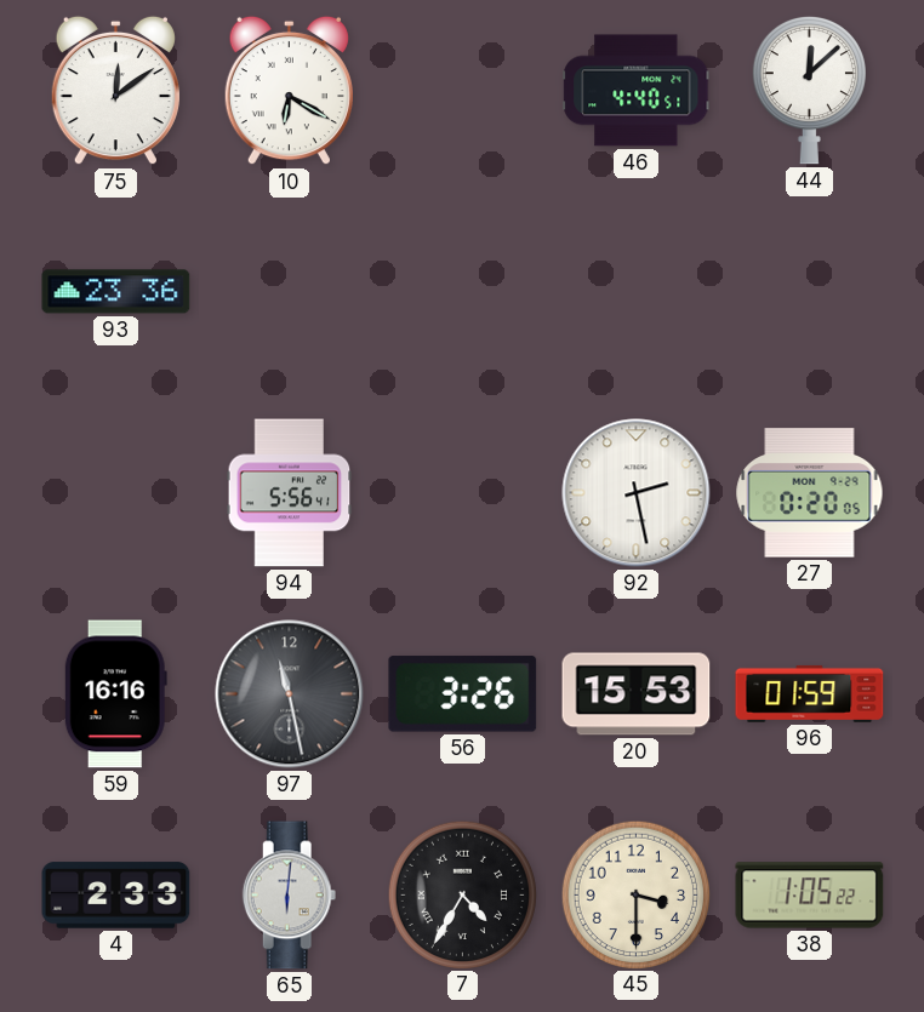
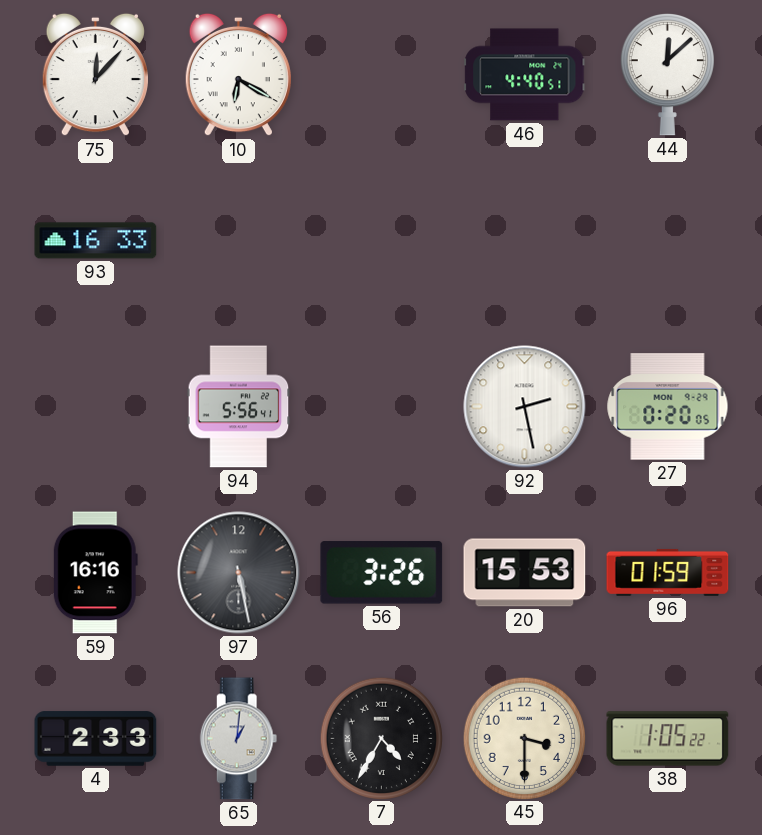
75: 12:09 -> 12:07
93: 23:36 -> 16:33
97: 11:28 -> 5:28
65: 6:01 -> 1:01
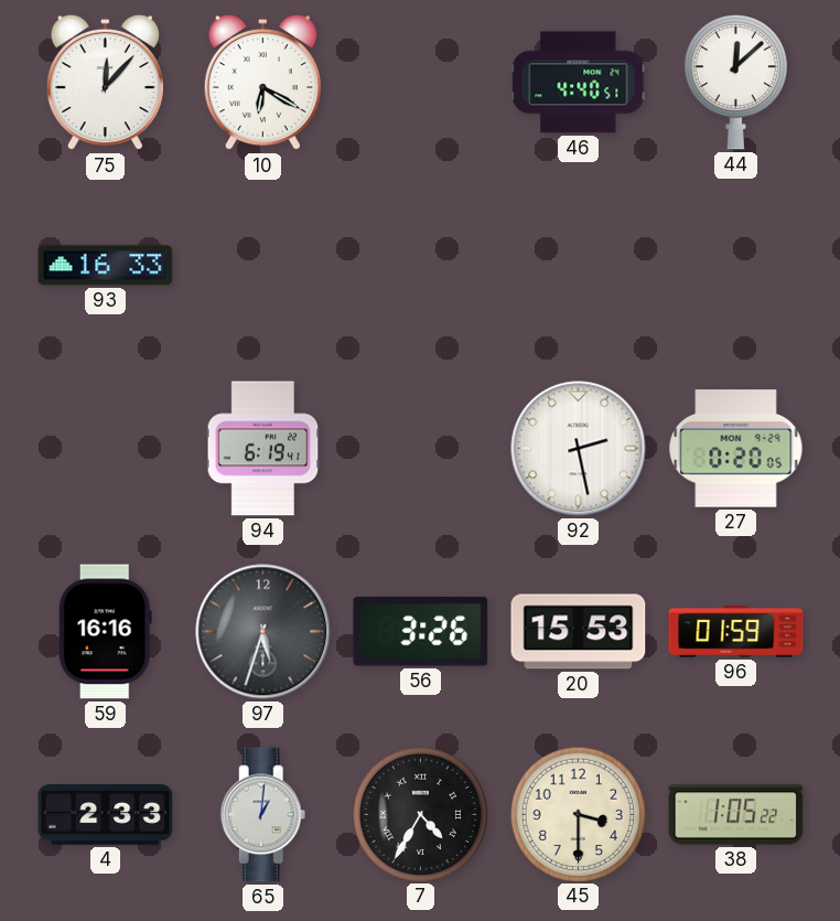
94: 5:56 -> 6:19
97: 5:28 -> 5:33
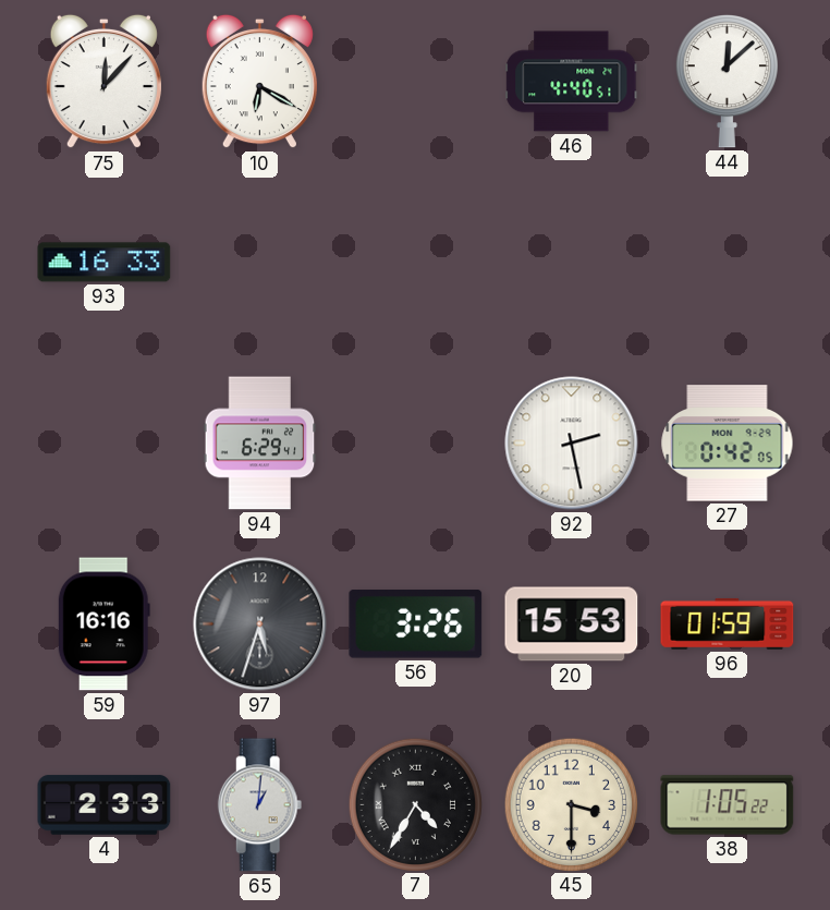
94: 6:19 -> 6:29
27: 0:20 -> 0:42
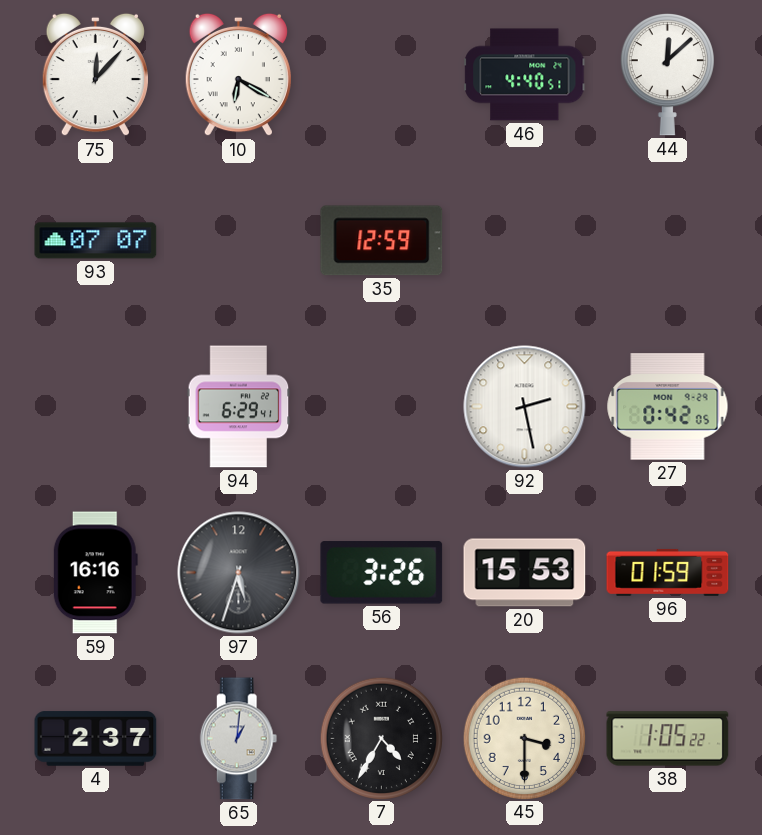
93: 16:33 -> 07:07
35: none -> 12:59
4: 2:33 -> 2:37
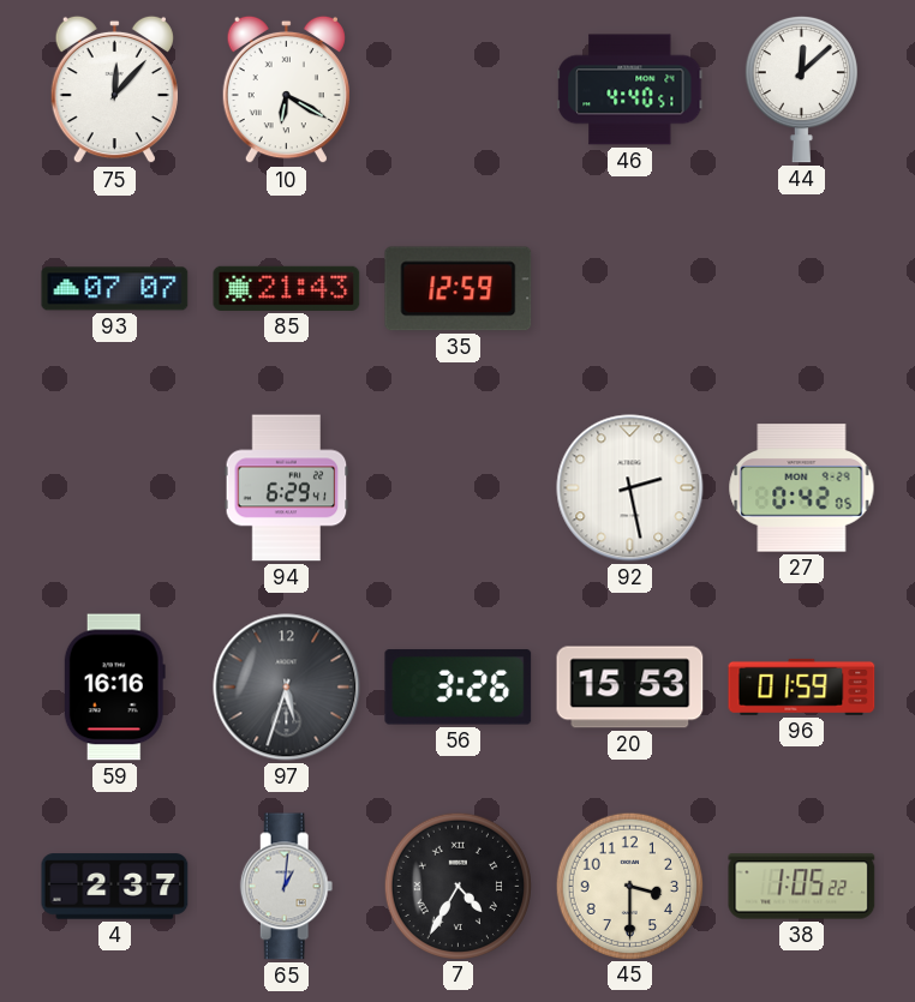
85: none -> 21:43
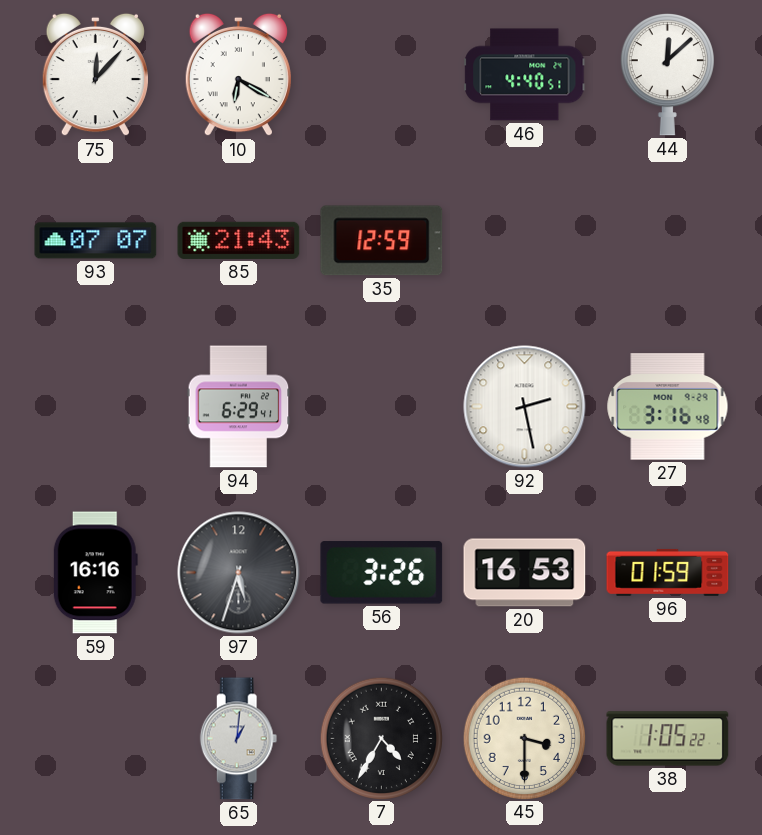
27: 0:42 -> 3:16
20: 15:53 -> 16:53
4: 2:37 -> none
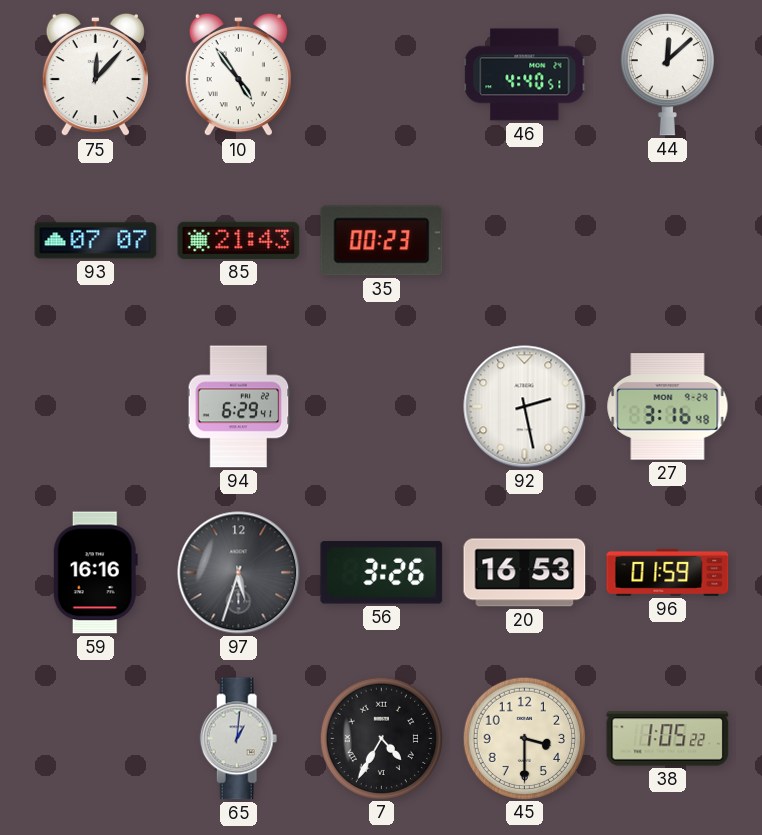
10: 6:20 -> 4:54
35: 12:59 -> 00:23
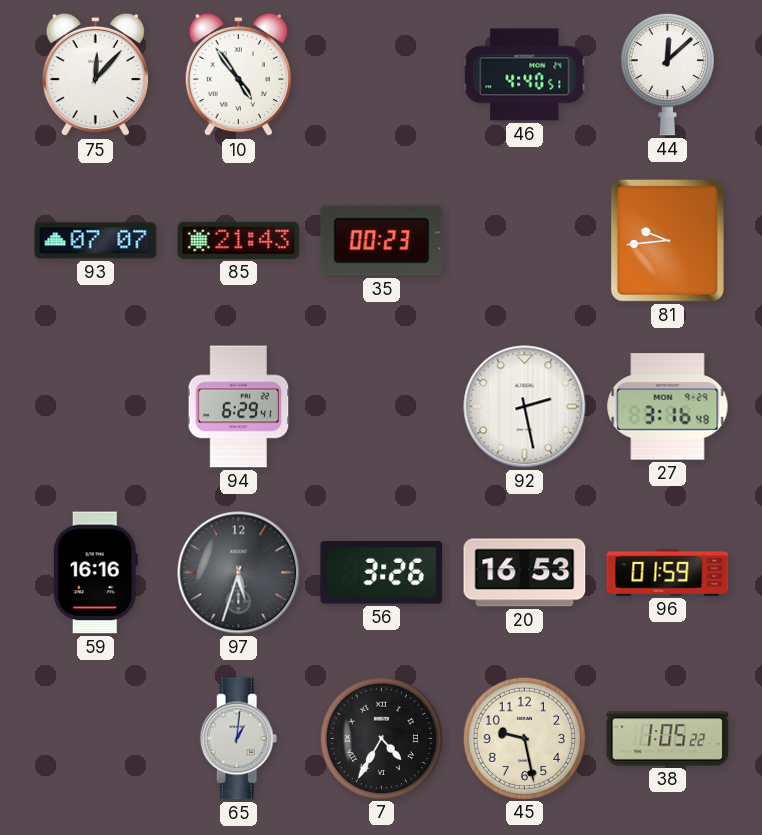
81: none -> 9:44
45: 3:30 -> 9:28
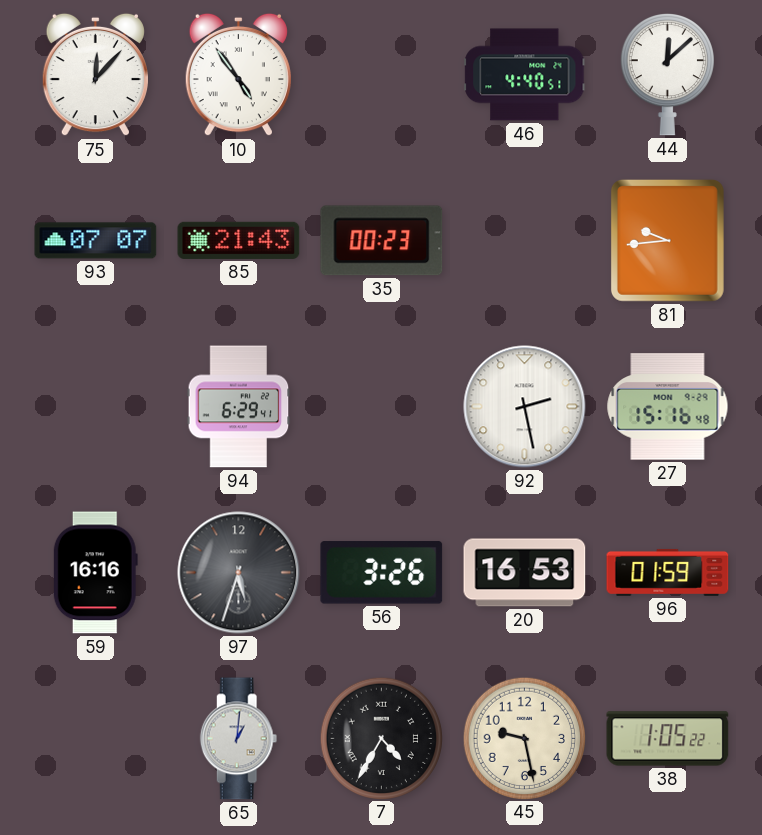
27: 3:16 -> 15:16
